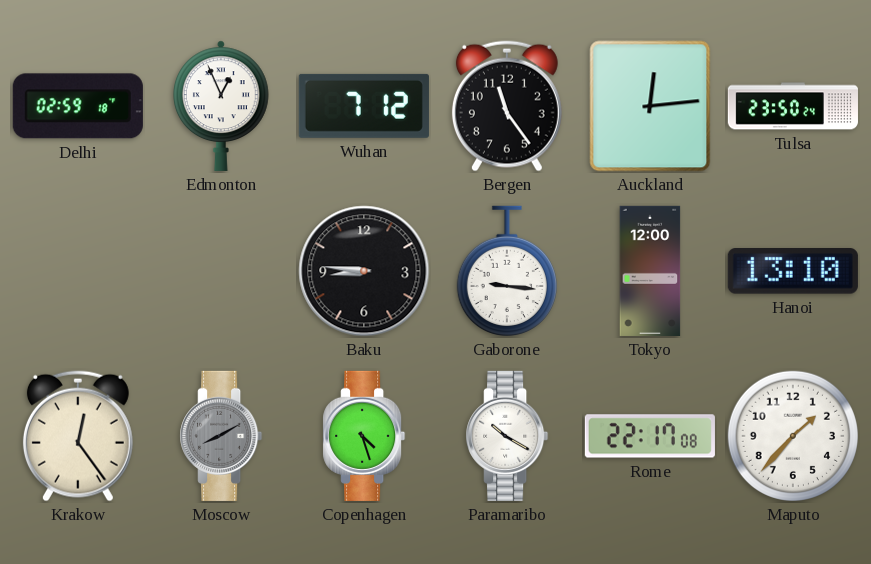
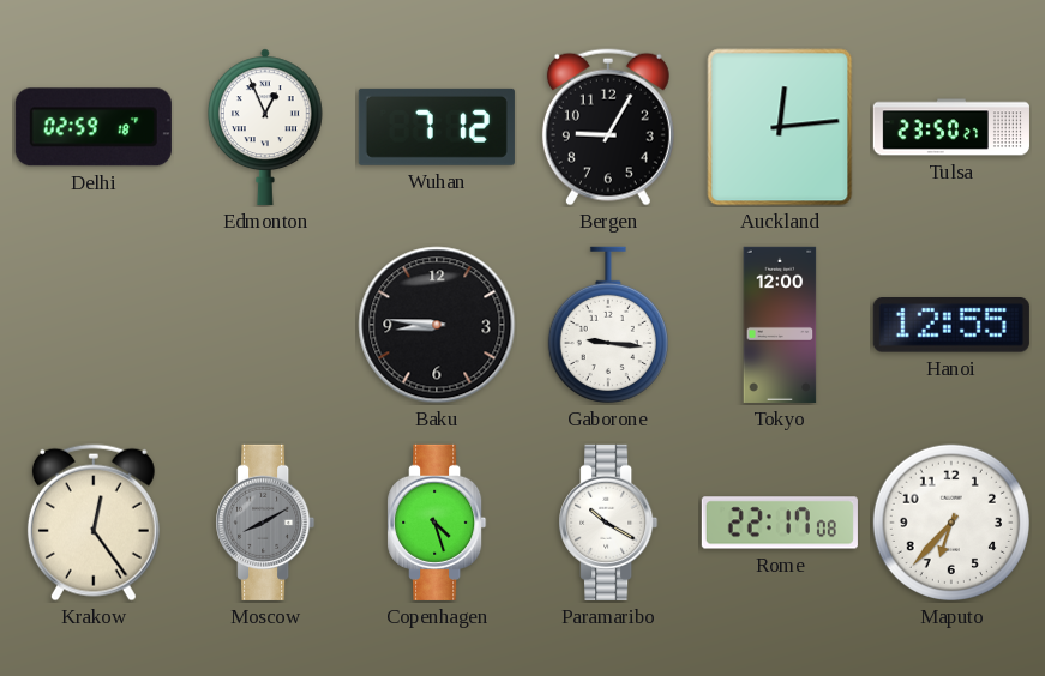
Bergen: 11:24 -> 9:05
Tulsa: 23:50:24 -> 23:50:27
Hanoi: 13:10 -> 12:55
Maputo: 1:37 -> 6:37
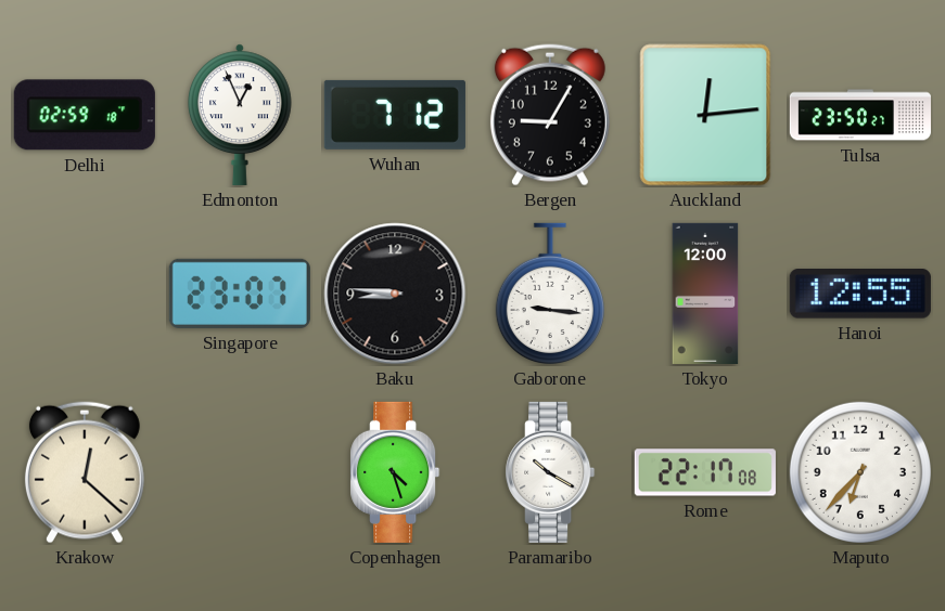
Singapore: none -> 23:07
Krakow: 12:24 -> 12:22
Moscow: 8:10 -> none
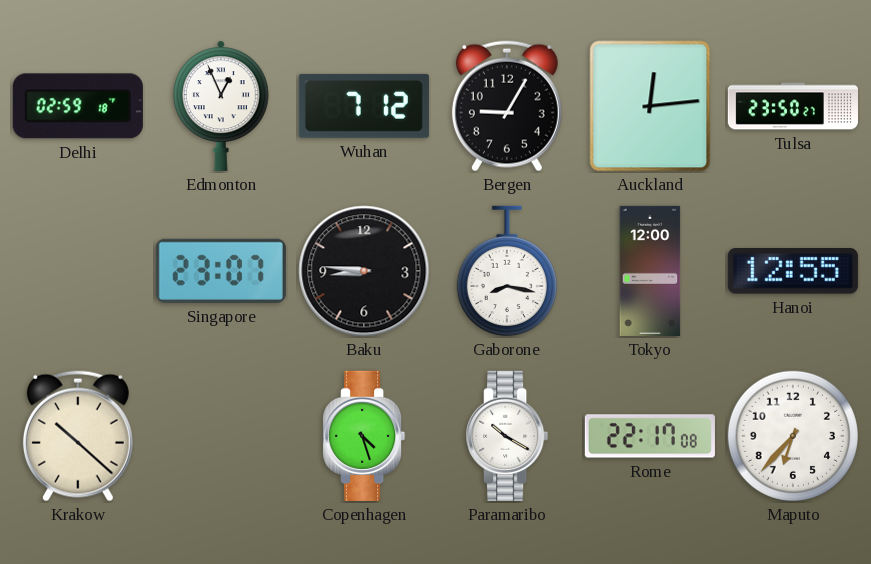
Gaborone: 9:16 -> 8:17
Krakow: 12:22 -> 10:22
